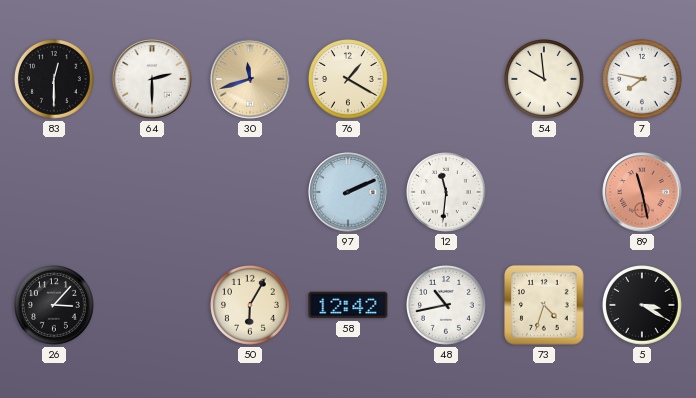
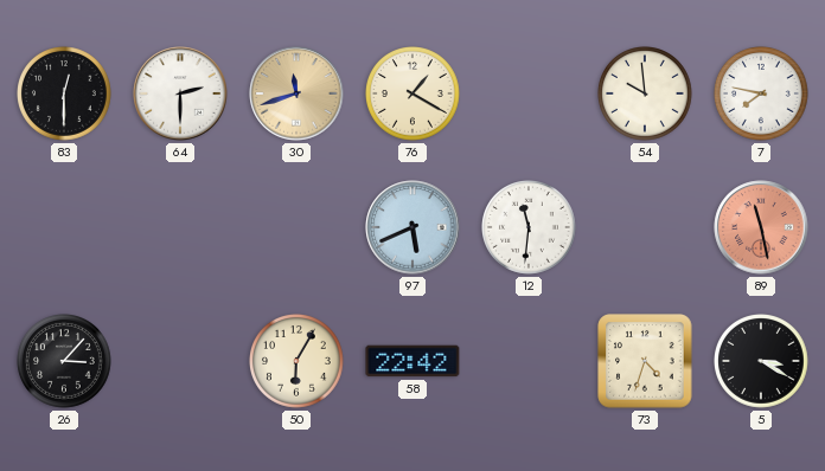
97: 2:11 -> 5:41
58: 12:42 -> 22:42
48: 10:43 -> none
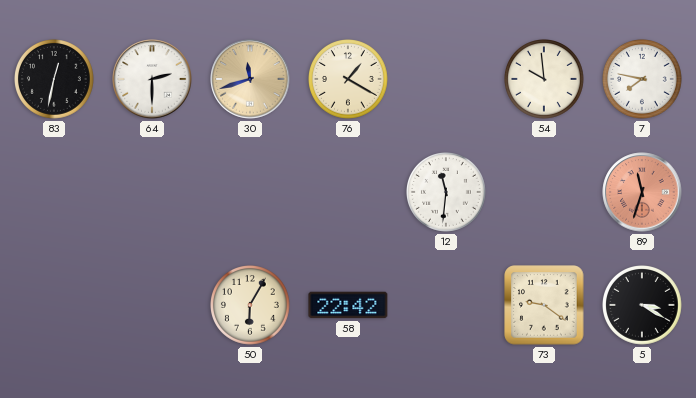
83: 12:30 -> 12:32
97: 5:41 -> none
89: 11:28 -> 11:33
26: 3:07 -> none
73: 4:33 -> 9:21
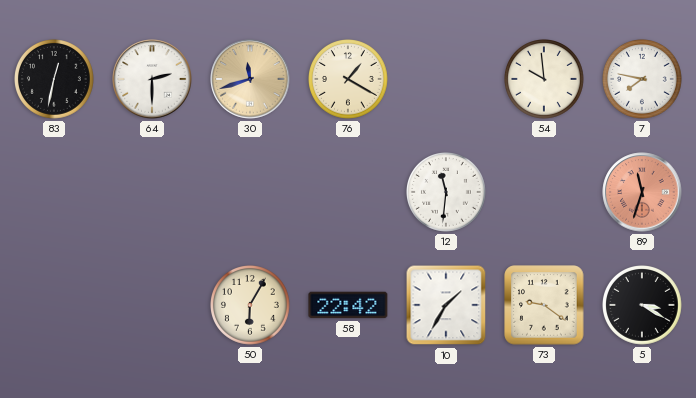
10: none -> 1:35
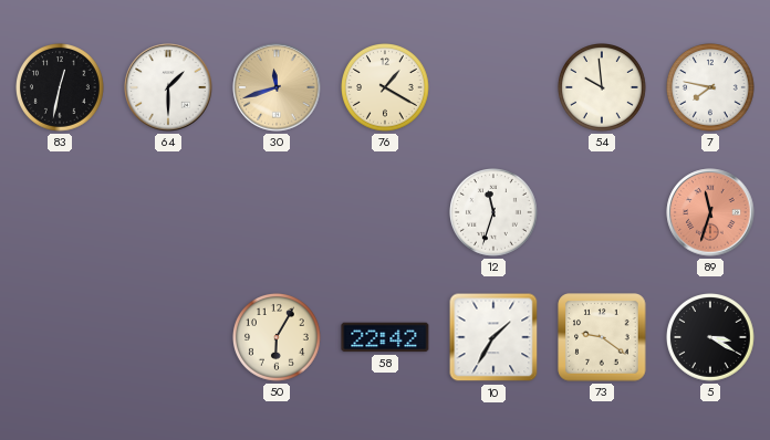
64: 2:30 -> 1:30
12: 11:31 -> 11:33
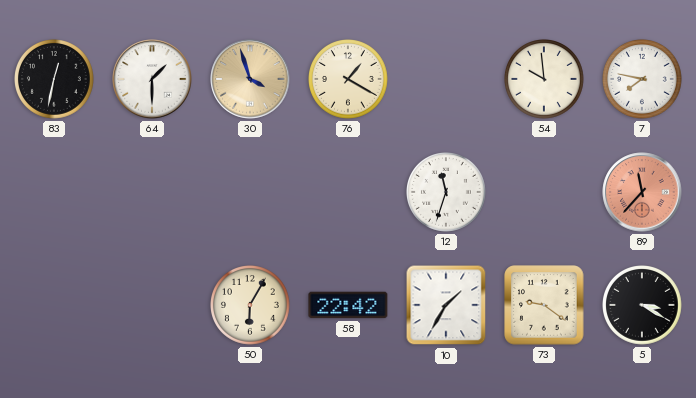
30: 11:42 -> 3:57
89: 11:33 -> 11:37
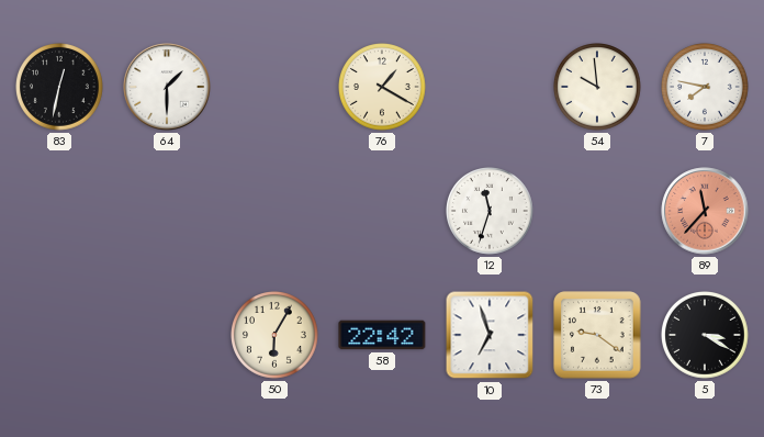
30: 3:57 -> none
10: 1:35 -> 6:57
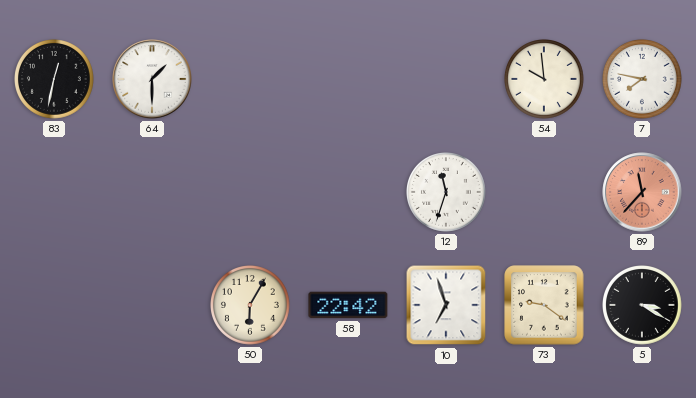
76: 1:20 -> none
